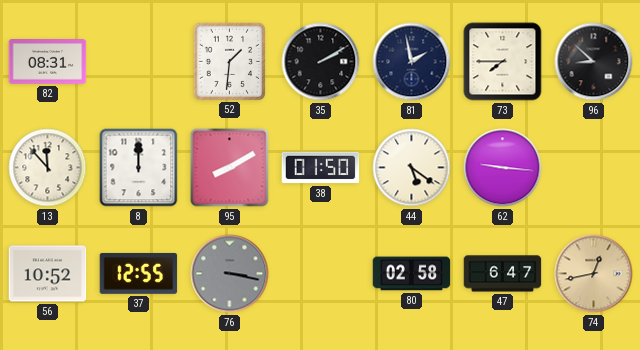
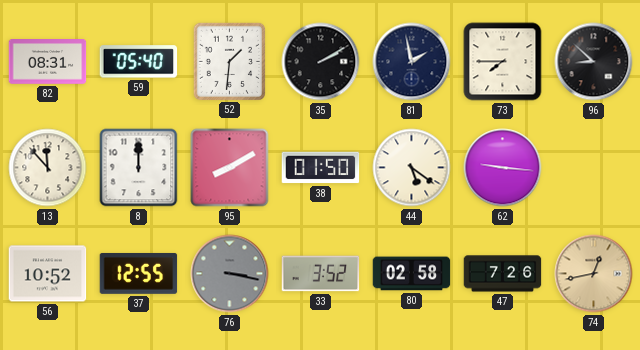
59: none -> 05:40
33: none -> 3:52
47: 6:47 -> 7:26
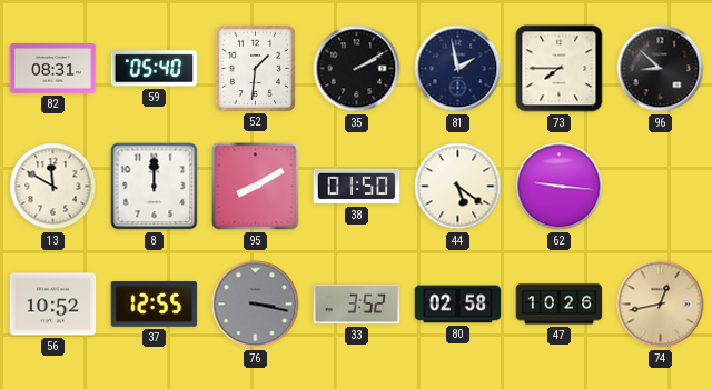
13: 11:53 -> 11:50
47: 7:26 -> 10:26
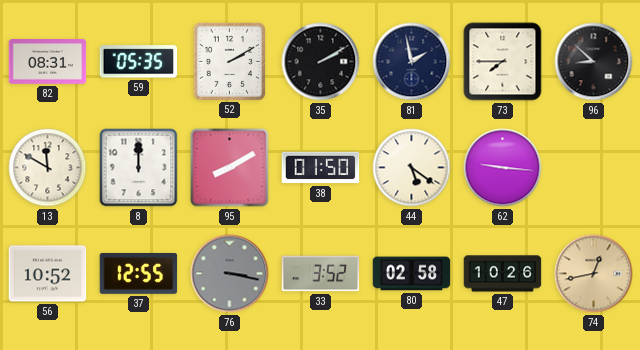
59: 05:40 -> 05:35
52: 1:31 -> 2:10
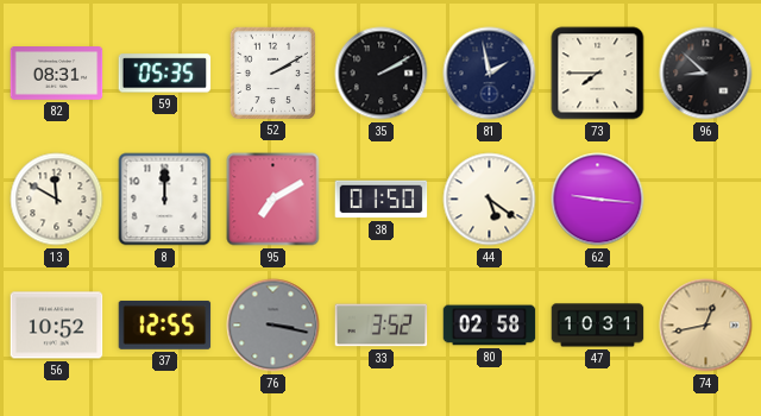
95: 8:10 -> 7:10
47: 10:26 -> 10:31
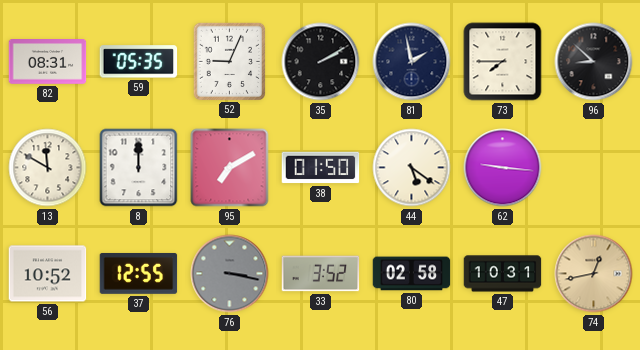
52: 2:10 -> 9:04
